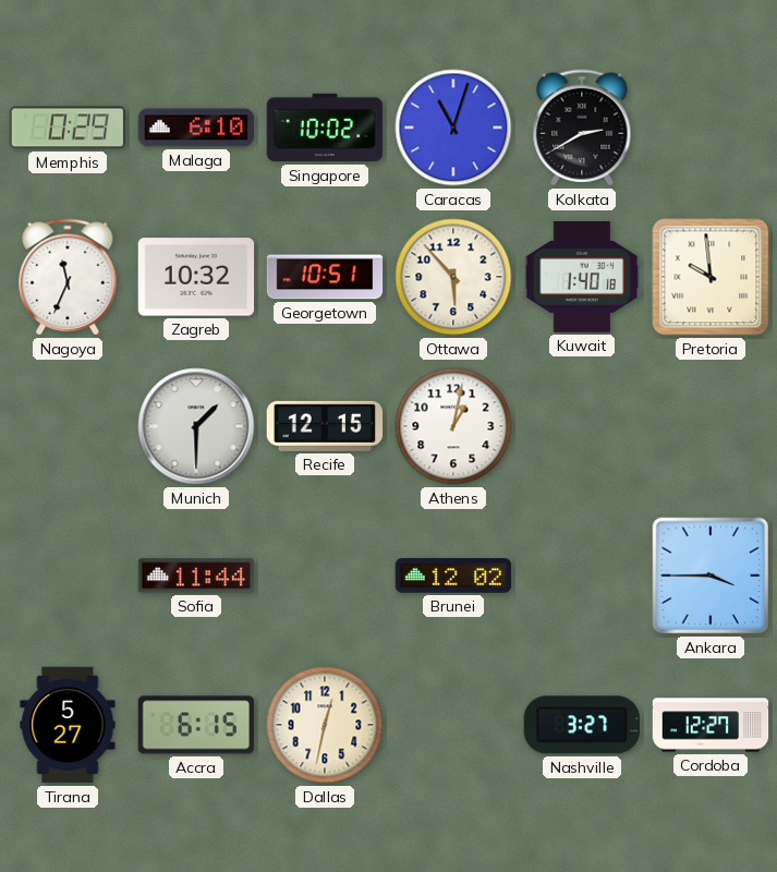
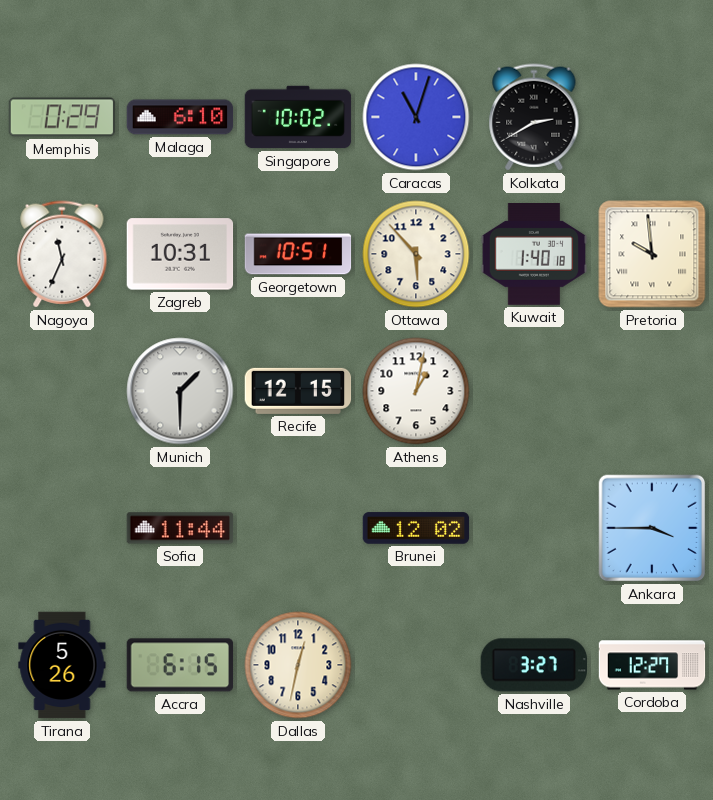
Zagreb: 10:32 -> 10:31
Tirana: 5:27 -> 5:26
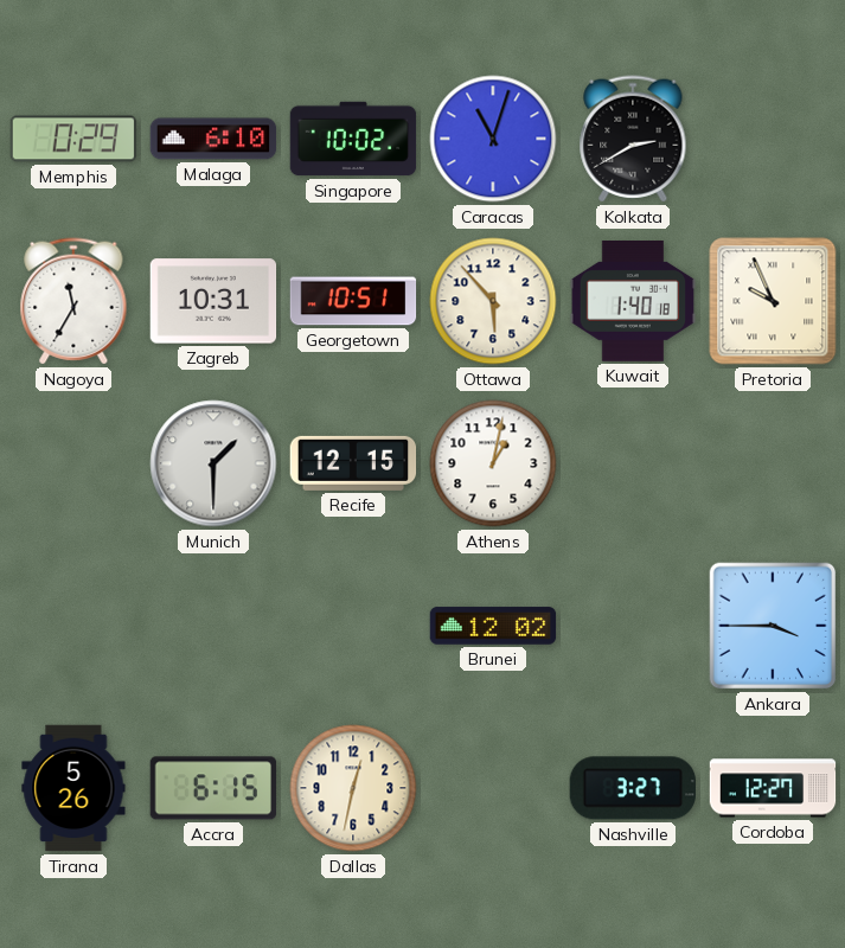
Nagoya: 11:34 -> 11:35
Pretoria: 9:59 -> 9:56
Sofia: 11:44 -> none
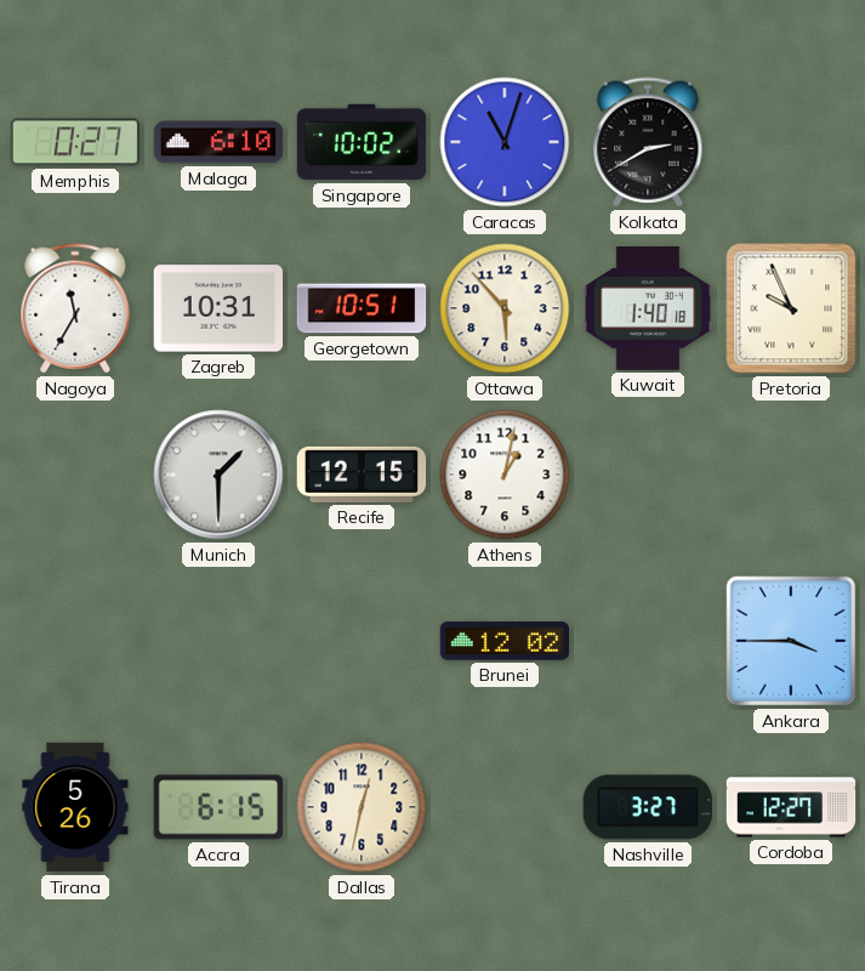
Memphis: 0:29 -> 0:27
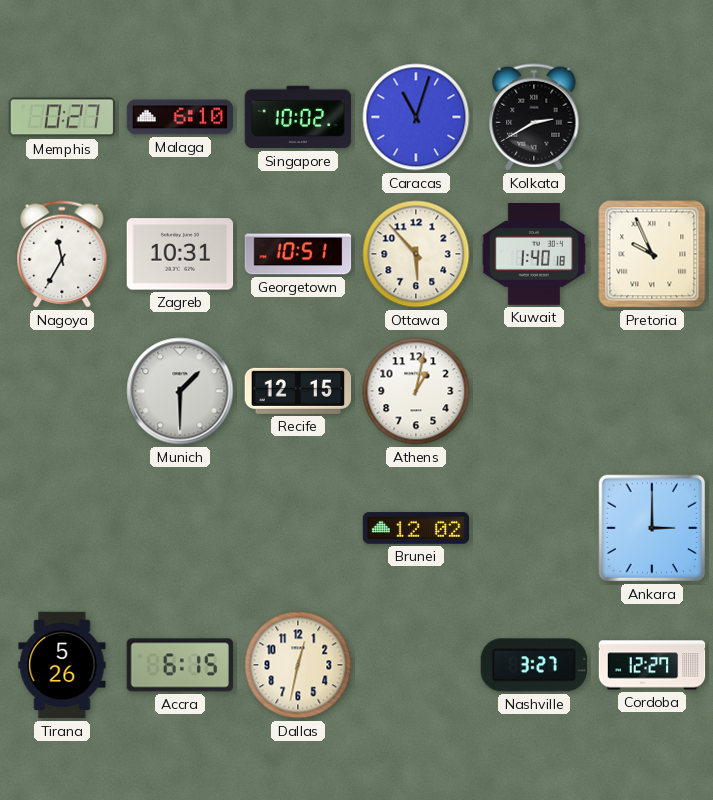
Ankara: 3:45 -> 3:00
